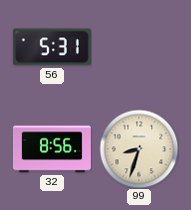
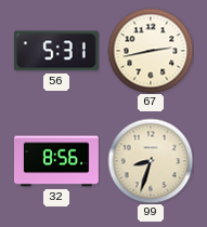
67: none -> 2:43
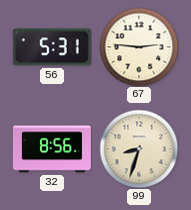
67: 2:43 -> 2:46
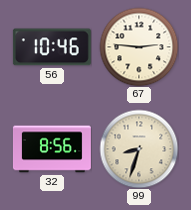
56: 5:31 -> 10:46
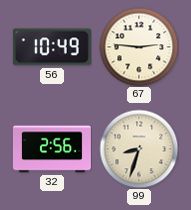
56: 10:46 -> 10:49
32: 8:56 -> 2:56
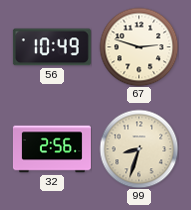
67: 2:46 -> 2:48
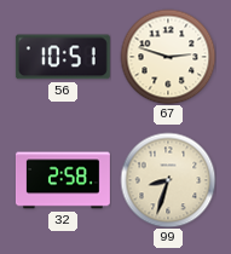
56: 10:49 -> 10:51
32: 2:56 -> 2:58
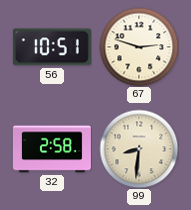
99: 8:33 -> 8:31
